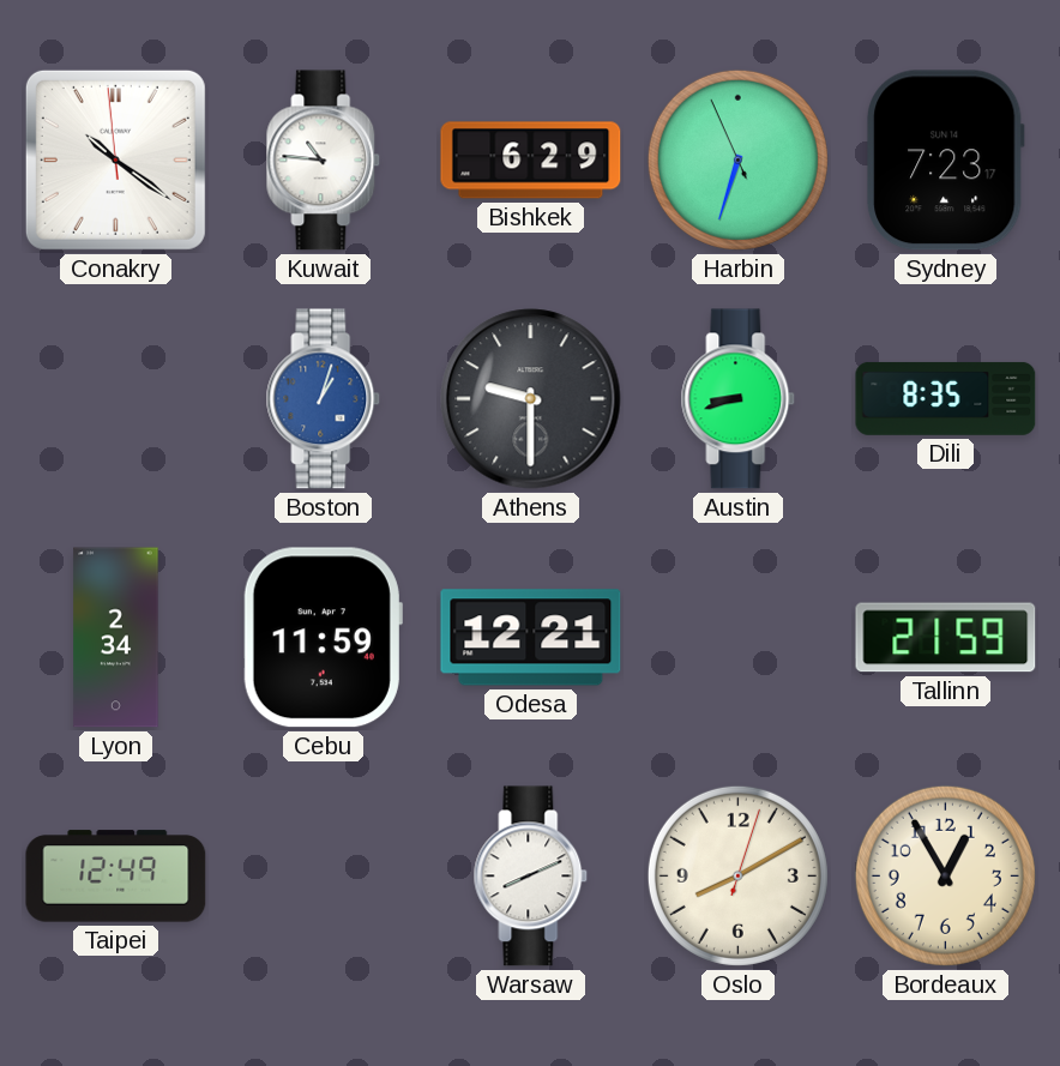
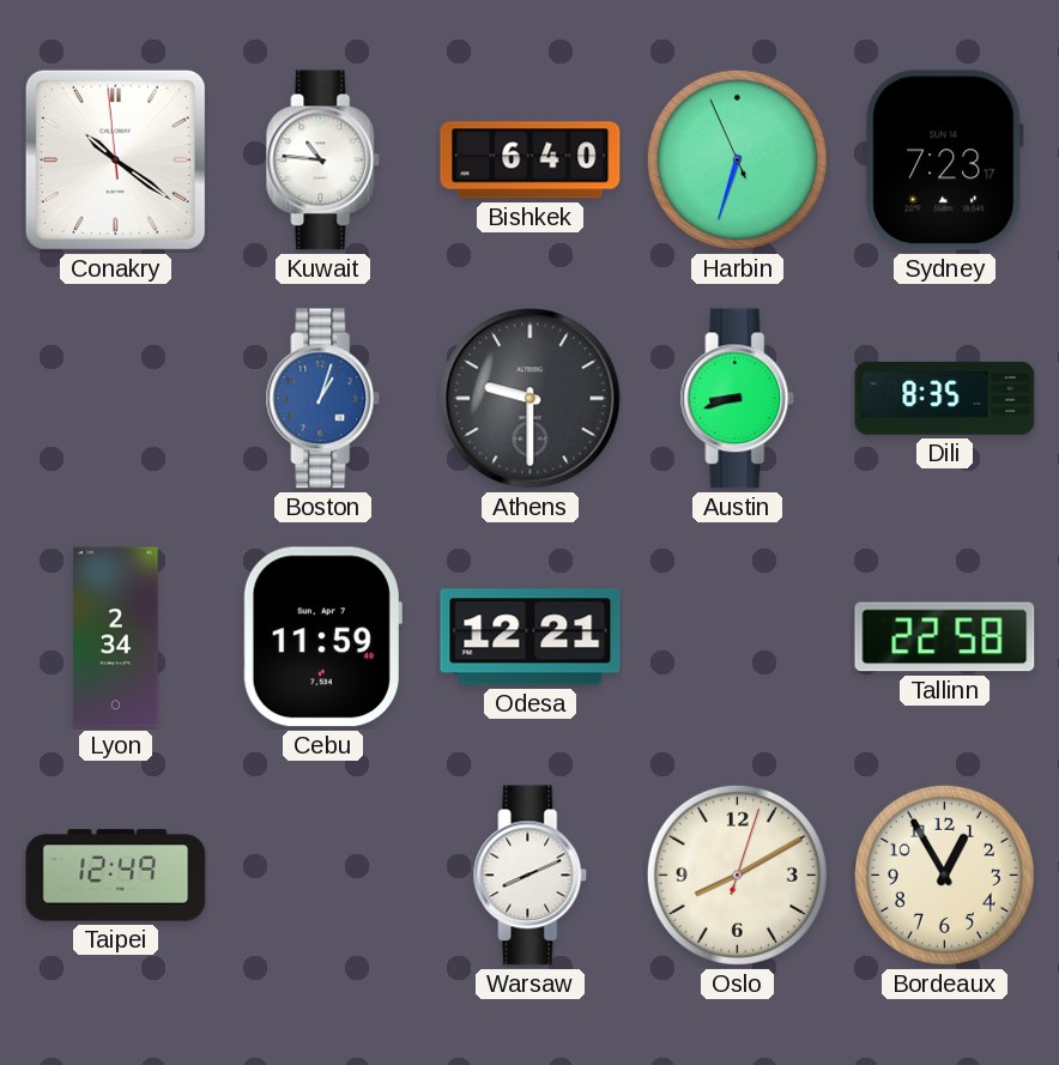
Bishkek: 6:29 -> 6:40
Tallinn: 21:59 -> 22:58
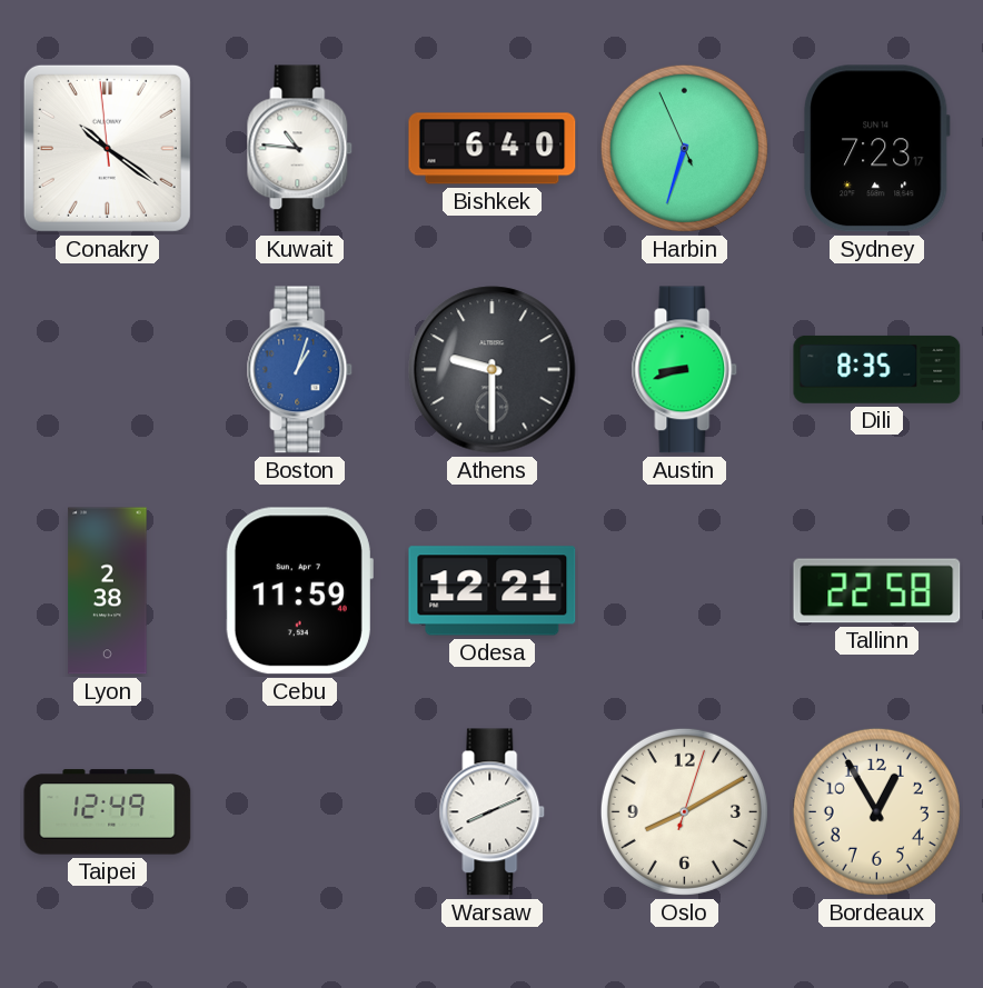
Lyon: 2:34 -> 2:38
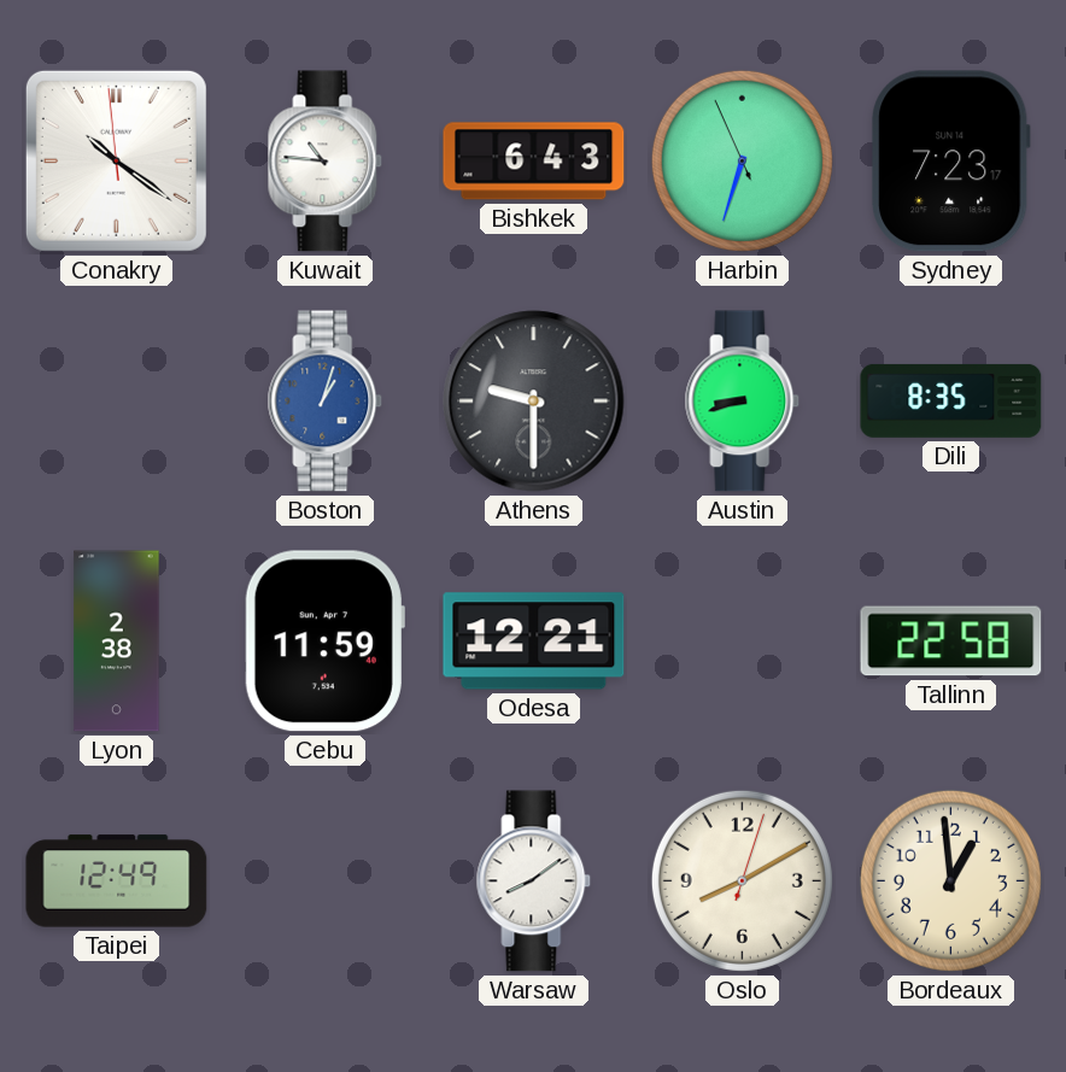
Bishkek: 6:40 -> 6:43
Warsaw: 8:11 -> 8:09
Bordeaux: 12:55 -> 12:59
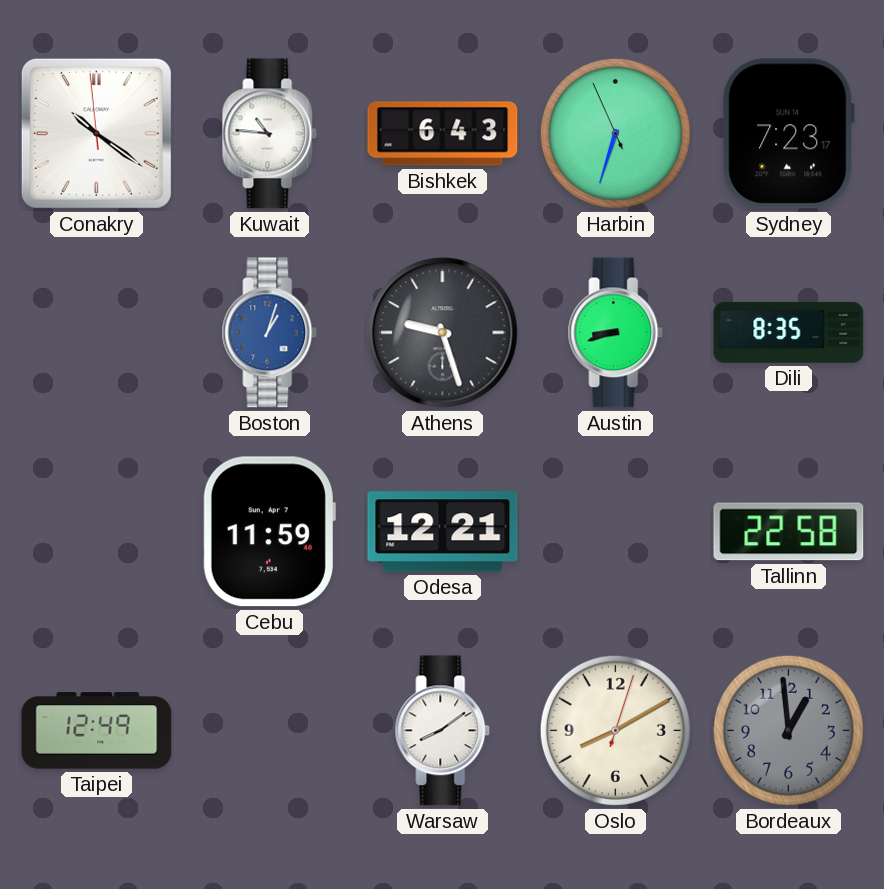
Athens: 9:30 -> 9:27
Lyon: 2:38 -> none
Bordeaux dial: cream -> grey
